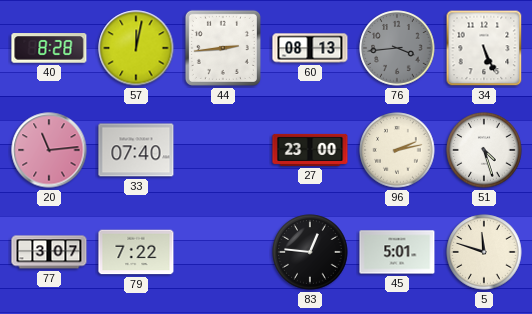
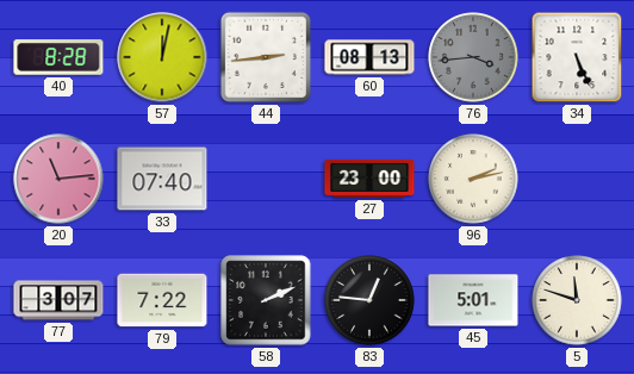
51: 4:27 -> none
58: none -> 2:11
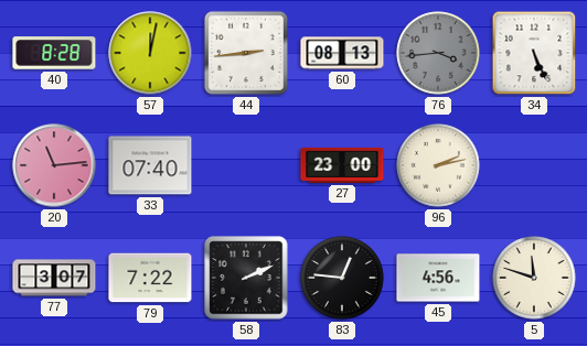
45: 5:01 -> 4:56
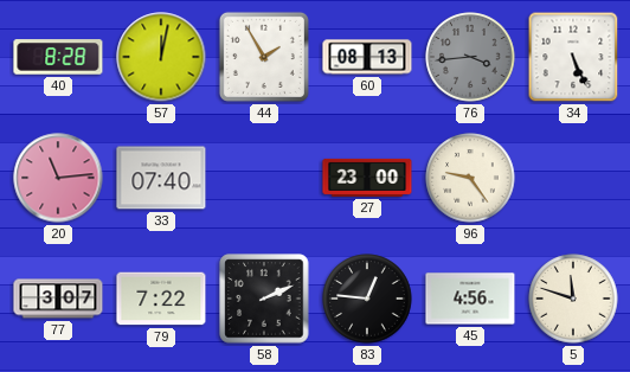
44: 2:44 -> 1:55
96: 2:13 -> 9:24
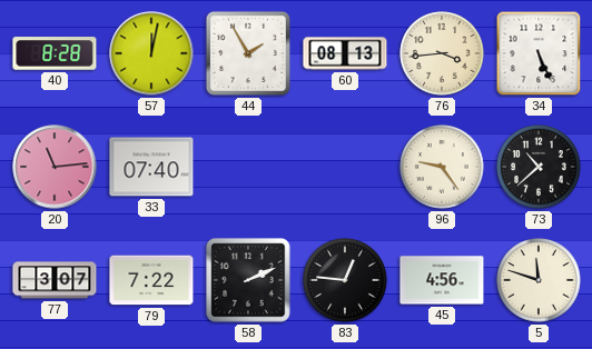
76 dial: grey -> cream
27: 23:00 -> none
73: none -> 10:38
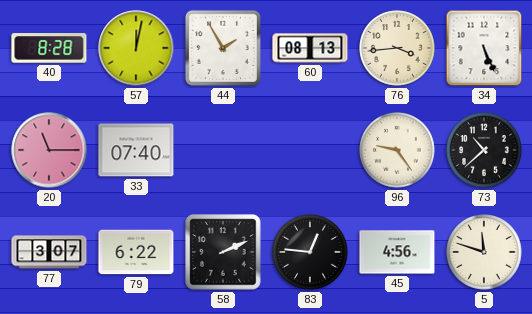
20: 11:14 -> 11:15
79: 7:22 -> 6:22
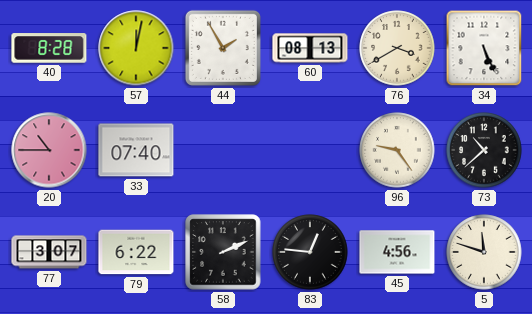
76: 3:44 -> 3:40
20: 11:15 -> 10:45
